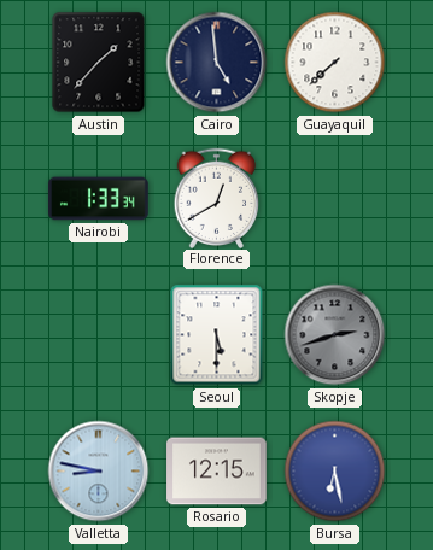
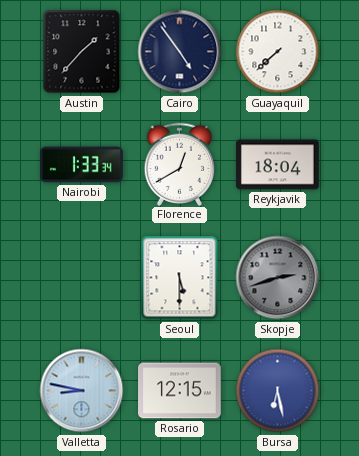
Cairo: 4:59 -> 4:54
Reykjavik: none -> 18:04
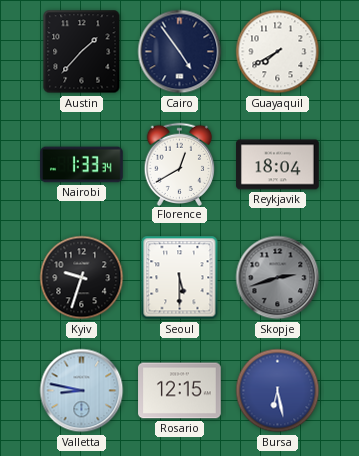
Guayaquil: 7:38 -> 7:40
Kyiv: none -> 9:33
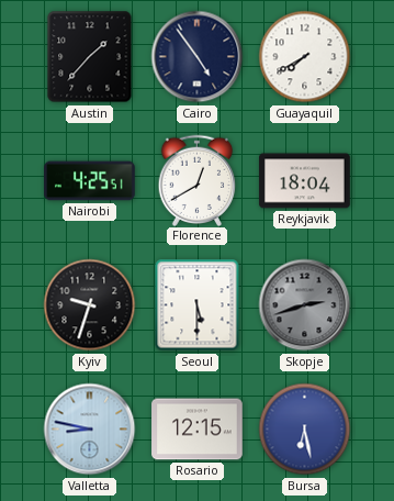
Nairobi: 1:33 -> 4:25
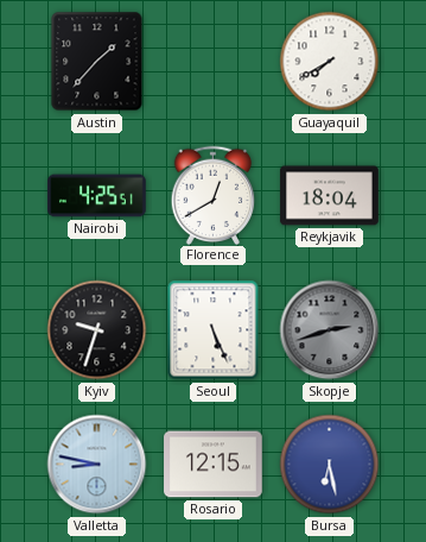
Cairo: 4:54 -> none
Seoul: 5:30 -> 5:26
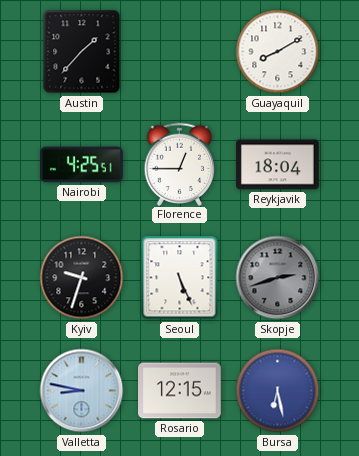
Guayaquil: 7:40 -> 8:10
Florence: 12:40 -> 12:45
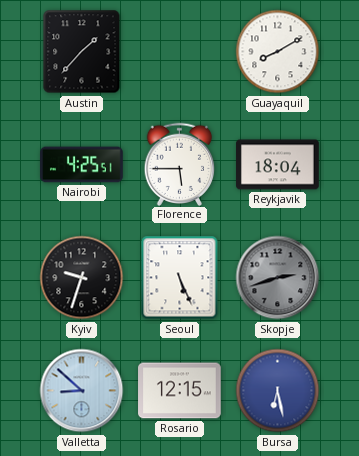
Florence: 12:45 -> 5:45
Valletta: 8:47 -> 8:52
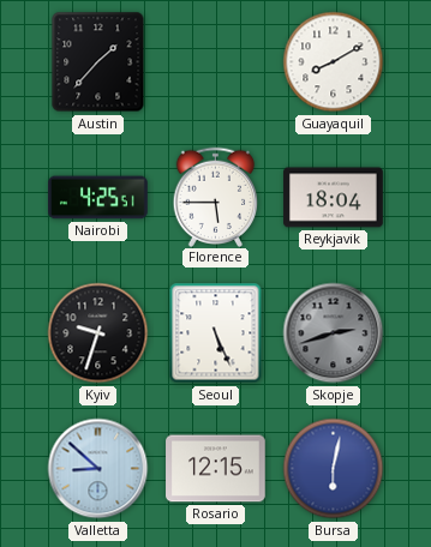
Bursa: 6:28 -> 6:02
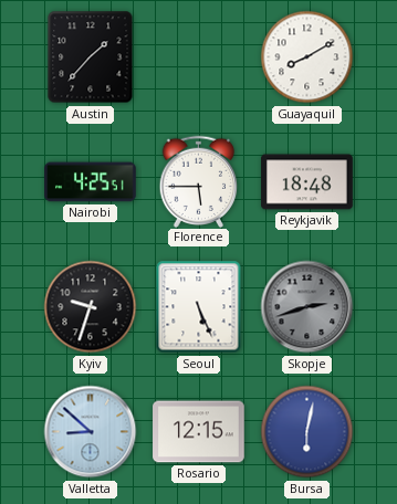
Reykjavik: 18:04 -> 18:48
